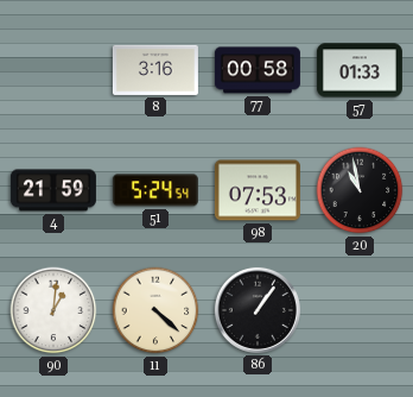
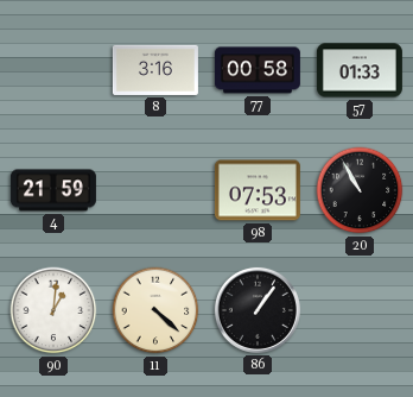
51: 5:24 -> none
20: 10:58 -> 10:55
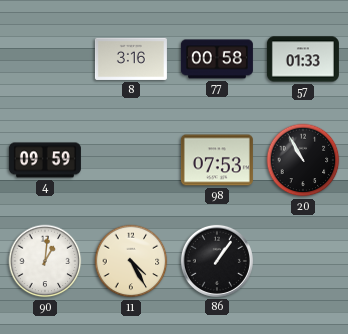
4: 21:59 -> 09:59
11: 4:22 -> 4:25
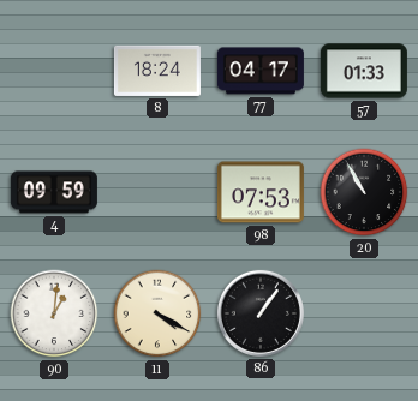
8: 3:16 -> 18:24
77: 00:58 -> 04:17
11: 4:25 -> 4:20
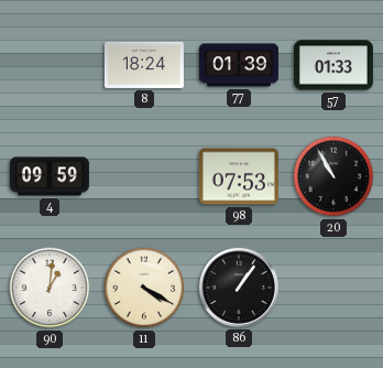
77: 04:17 -> 01:39
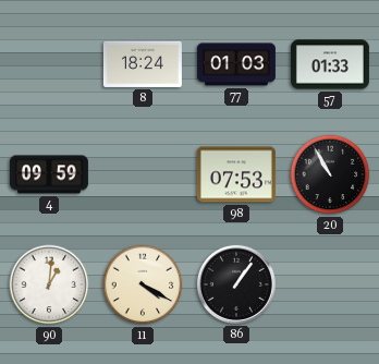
77: 01:39 -> 01:03
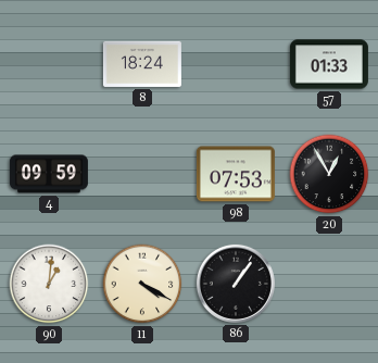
77: 01:03 -> none
20: 10:55 -> 12:55
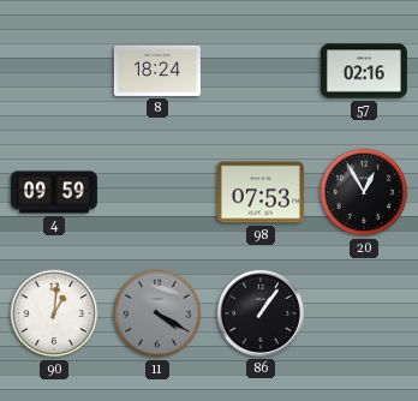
57: 01:33 -> 02:16
11 dial: cream -> grey
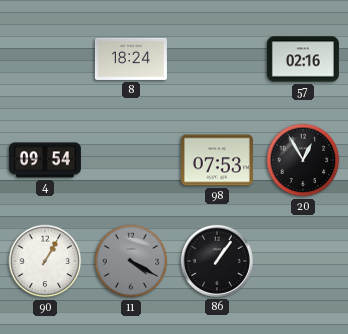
4: 09:59 -> 09:54
90: 1:01 -> 1:05
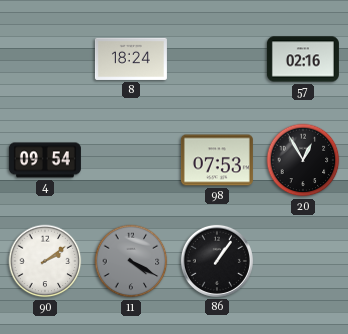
90: 1:05 -> 2:09
